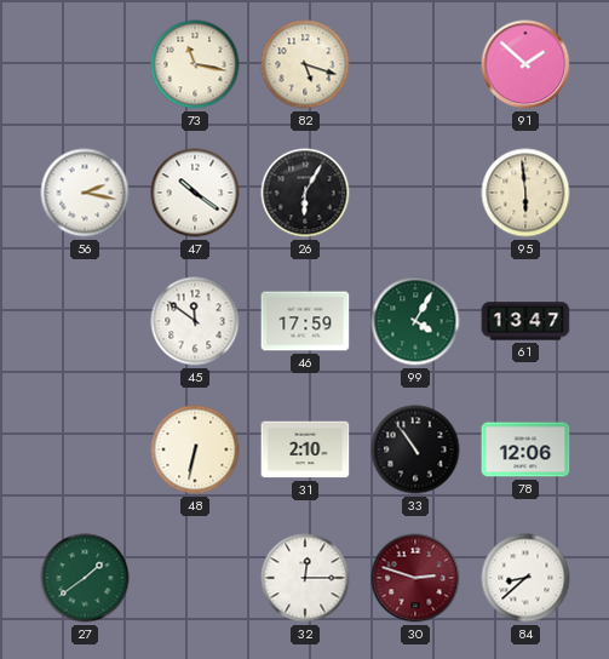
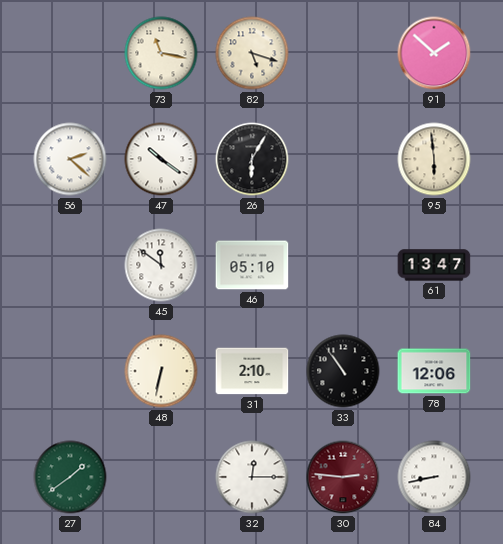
56: 2:17 -> 2:22
46: 17:59 -> 05:10
99: 4:05 -> none
30: 2:48 -> 2:46
84: 8:38 -> 8:43
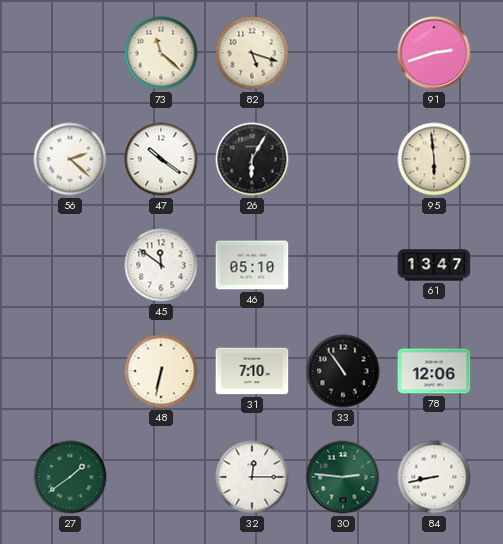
73: 11:17 -> 11:22
91: 1:52 -> 2:42
31: 2:10 -> 7:10
30 dial: burgundy -> green
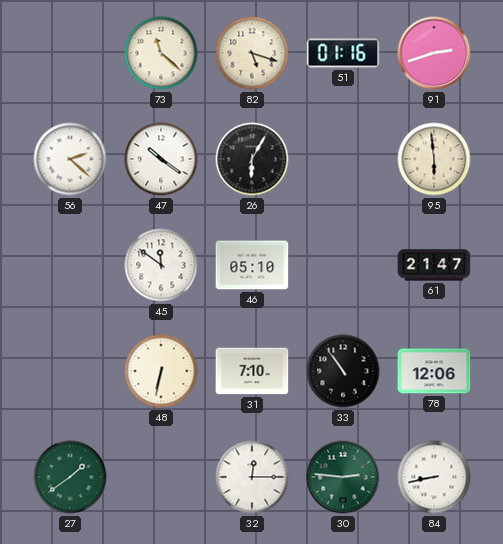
51: none -> 01:16
61: 13:47 -> 21:47
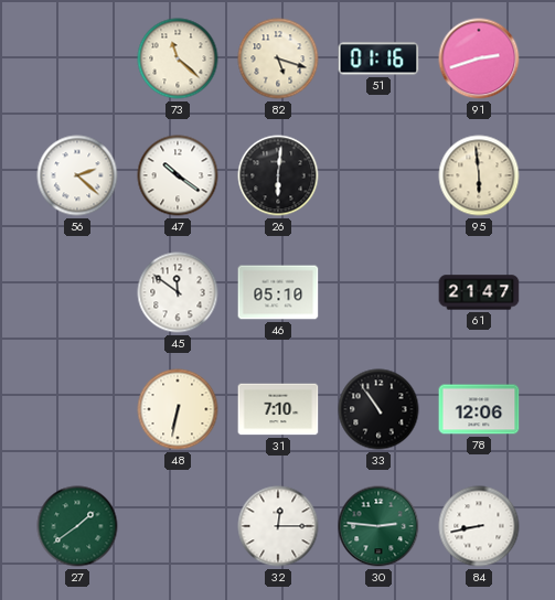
26: 6:05 -> 6:01
